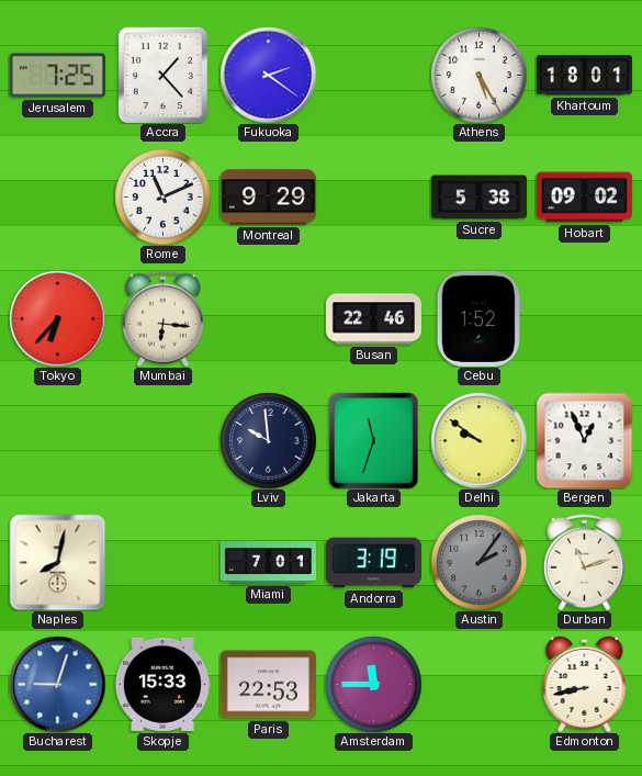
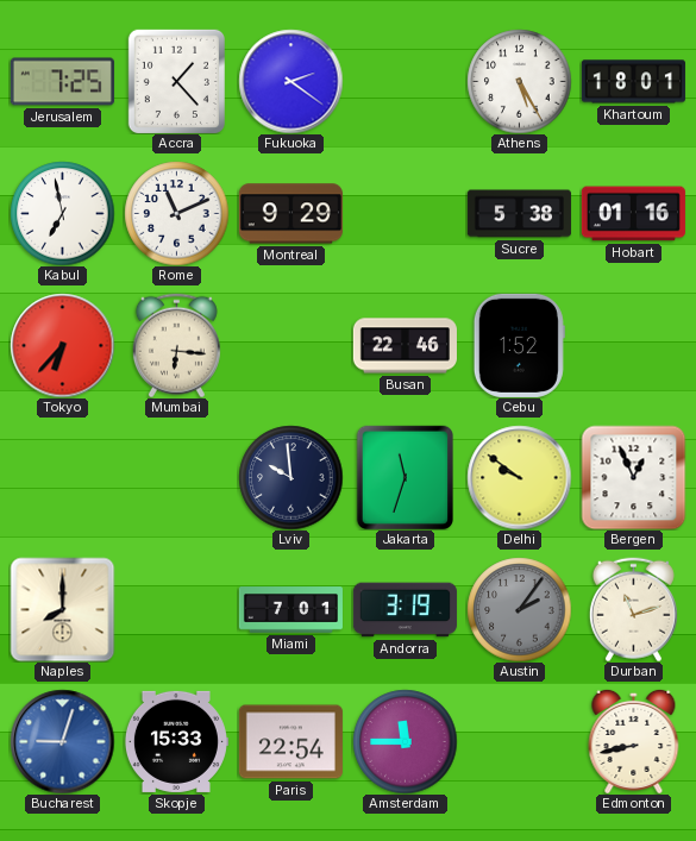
Kabul: none -> 6:58
Hobart: 09:02 -> 01:16
Naples: 8:02 -> 8:00
Paris: 22:53 -> 22:54
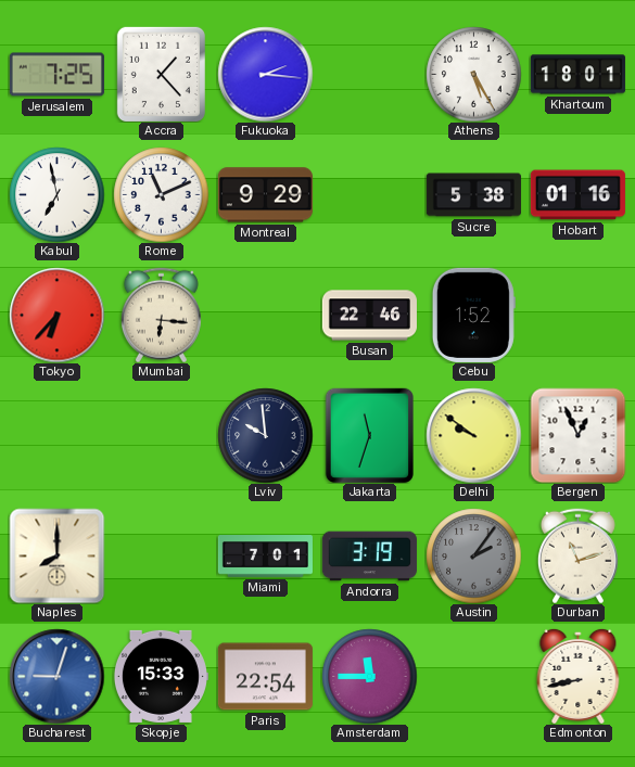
Fukuoka: 2:21 -> 2:16
